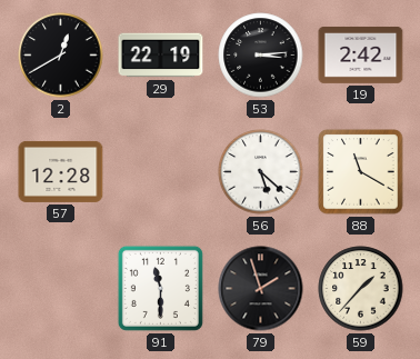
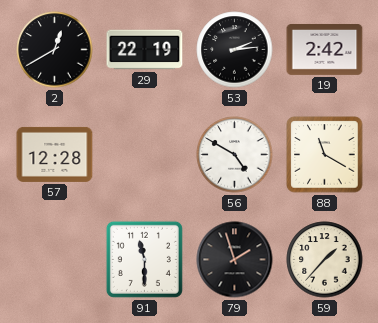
53: 3:14 -> 2:14
56: 5:22 -> 4:50
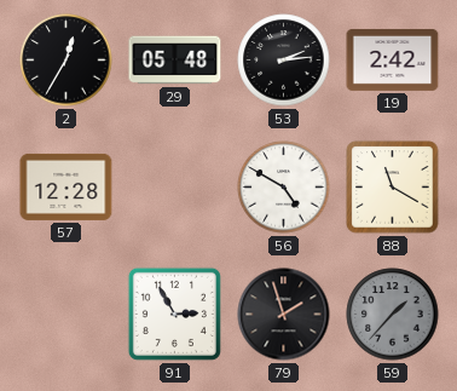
2: 12:40 -> 12:35
29: 22:19 -> 05:48
91: 11:30 -> 2:55
59 dial: cream -> grey
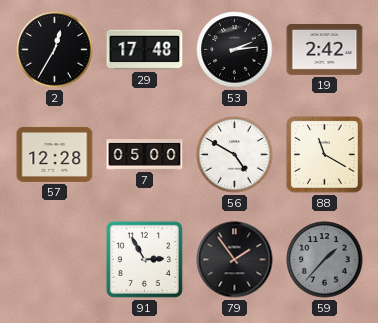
29: 05:48 -> 17:48
7: none -> 05:00
79: 1:57 -> 1:54
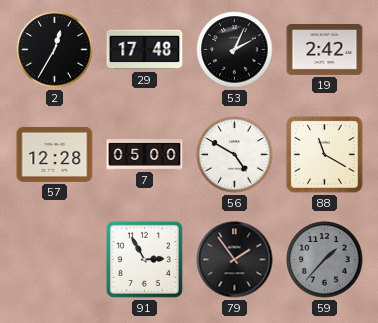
53: 2:14 -> 2:04
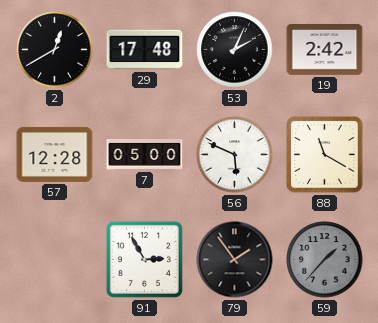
2: 12:35 -> 12:40
56: 4:50 -> 5:49
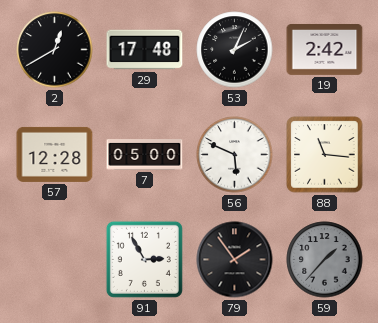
88: 11:20 -> 11:16
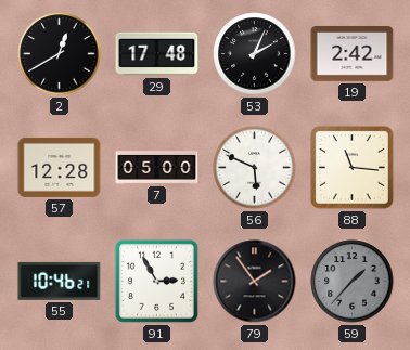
55: none -> 10:46
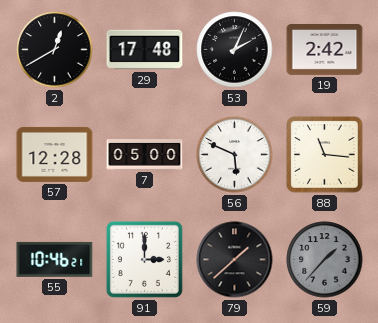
91: 2:55 -> 3:00
79: 1:54 -> 1:38
